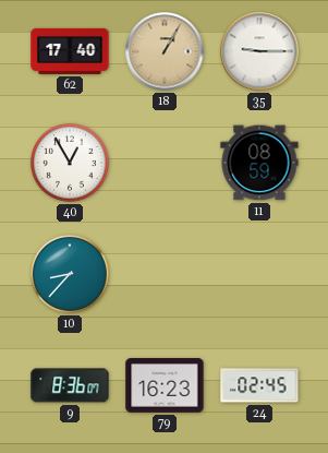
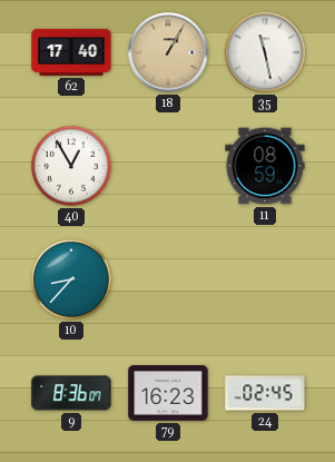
35: 9:15 -> 11:28
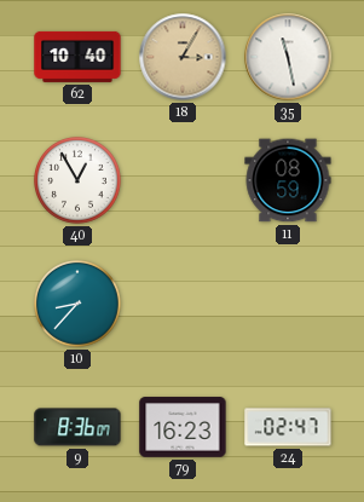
62: 17:40 -> 10:40
18: 1:05 -> 3:05
24: 02:45 -> 02:47
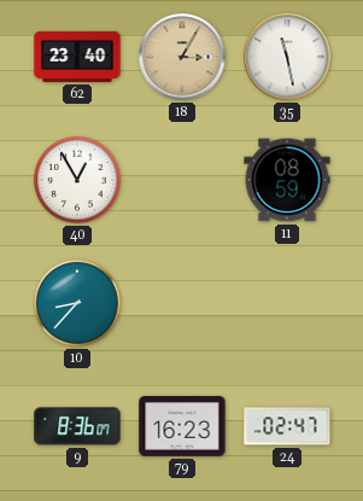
62: 10:40 -> 23:40
